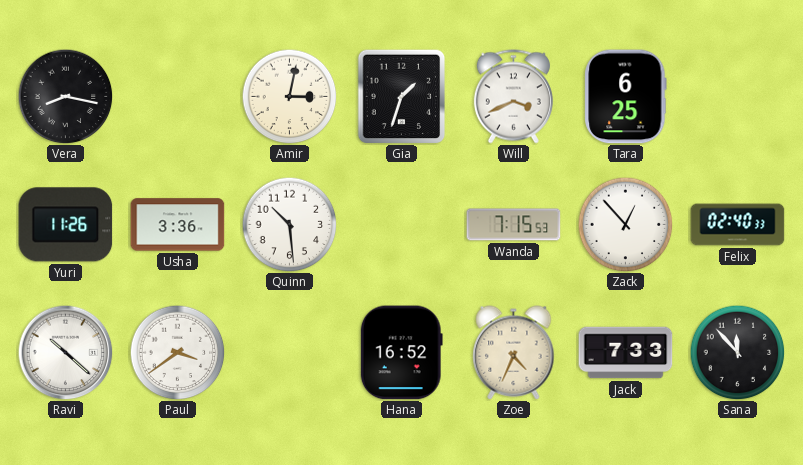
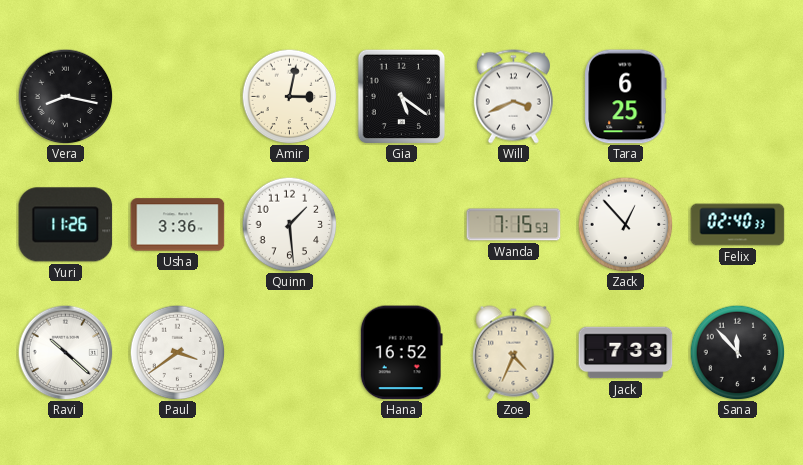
Gia: 1:33 -> 5:21
Quinn: 10:29 -> 1:29
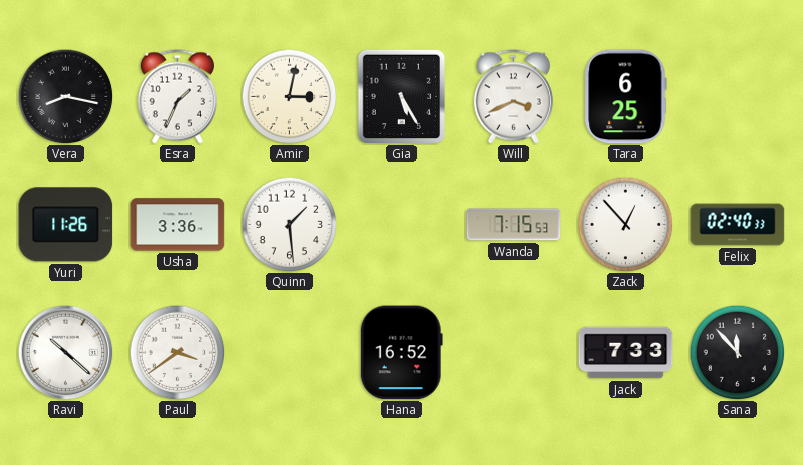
Esra: none -> 1:34
Gia: 5:21 -> 5:25
Zoe: 4:34 -> none
